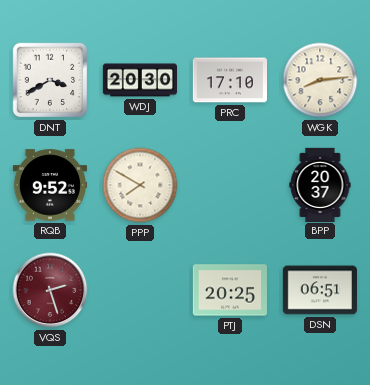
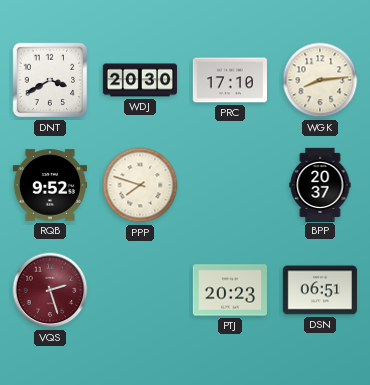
PPP: 7:50 -> 7:48
PTJ: 20:25 -> 20:23
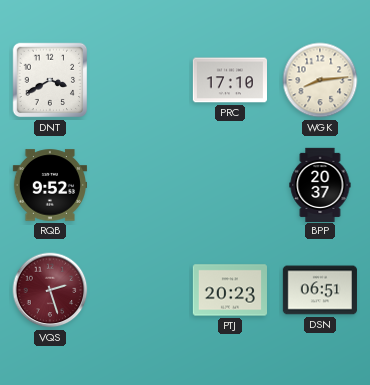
WDJ: 20:30 -> none
PPP: 7:48 -> none
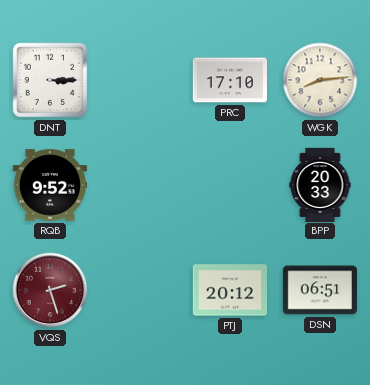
DNT: 3:40 -> 3:15
BPP: 20:37 -> 20:33
PTJ: 20:23 -> 20:12
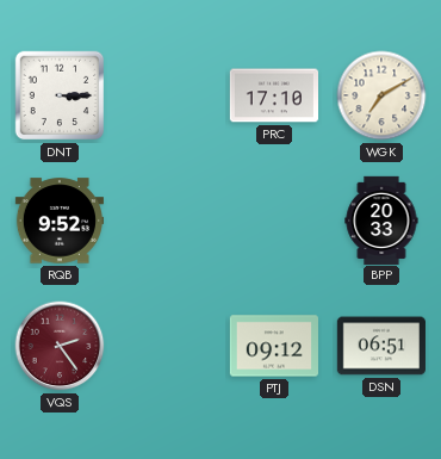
WGK: 8:14 -> 7:10
VQS: 2:27 -> 2:24
PTJ: 20:12 -> 09:12
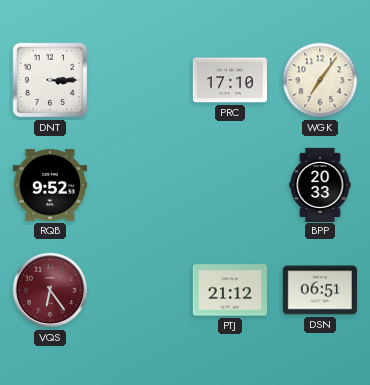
WGK: 7:10 -> 7:06
VQS: 2:24 -> 6:24
PTJ: 09:12 -> 21:12
